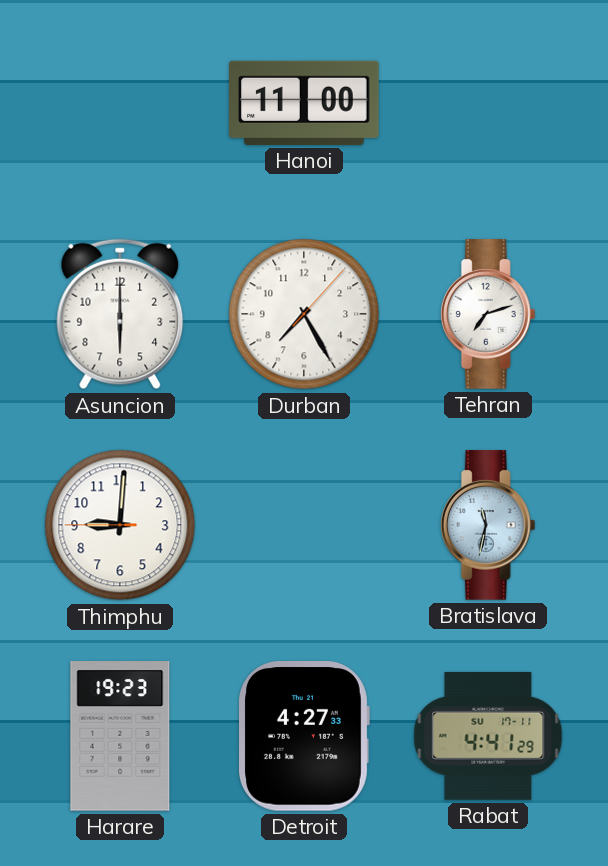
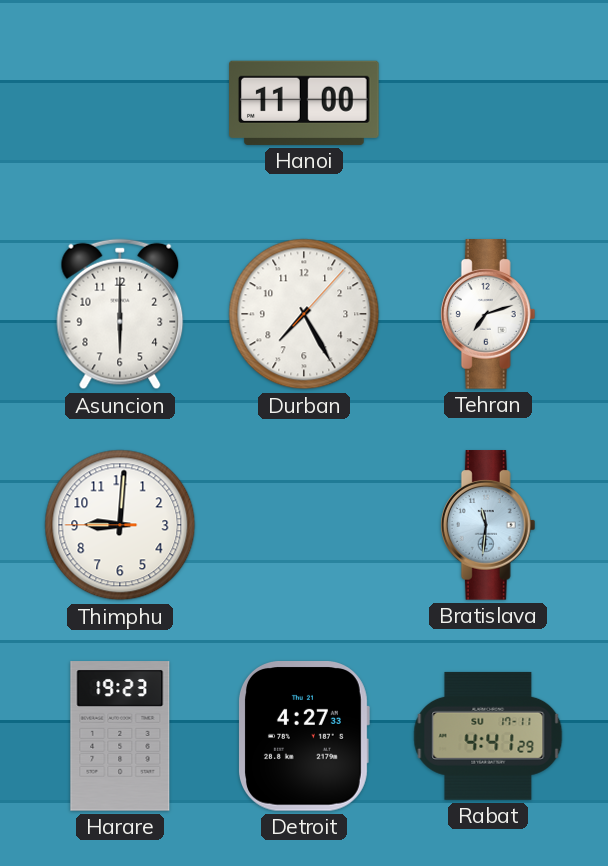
Bratislava: 11:32 -> 11:31
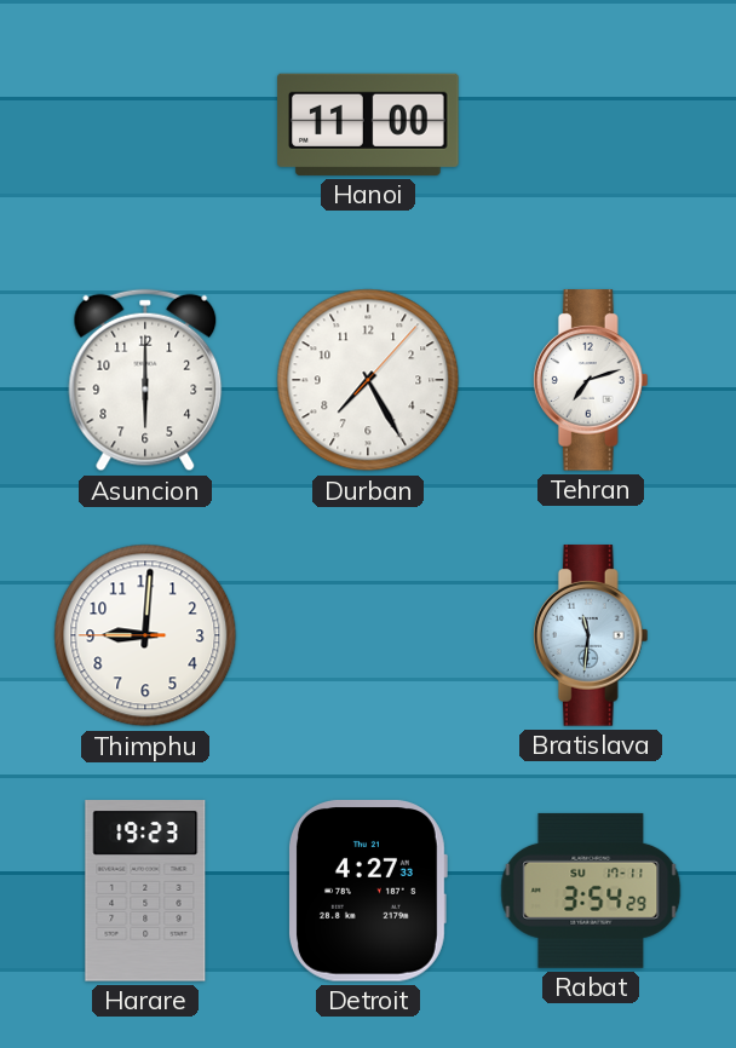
Rabat: 4:41 -> 3:54
